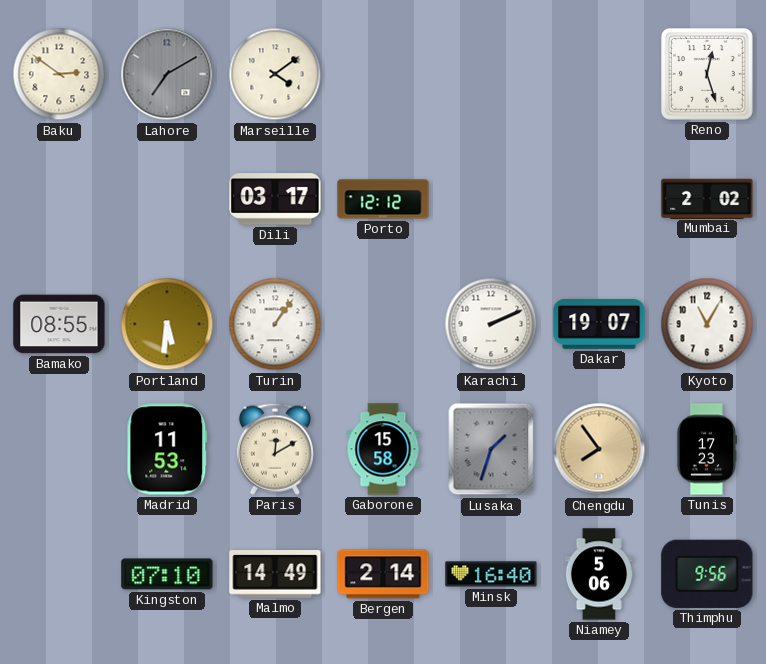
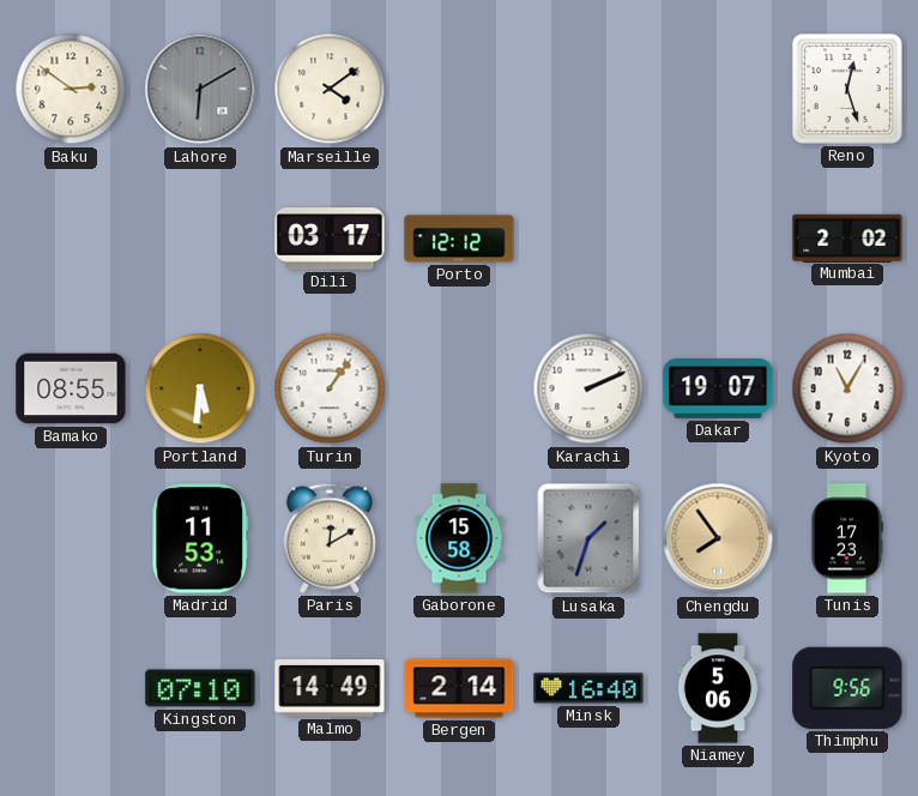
Lahore: 7:10 -> 6:10
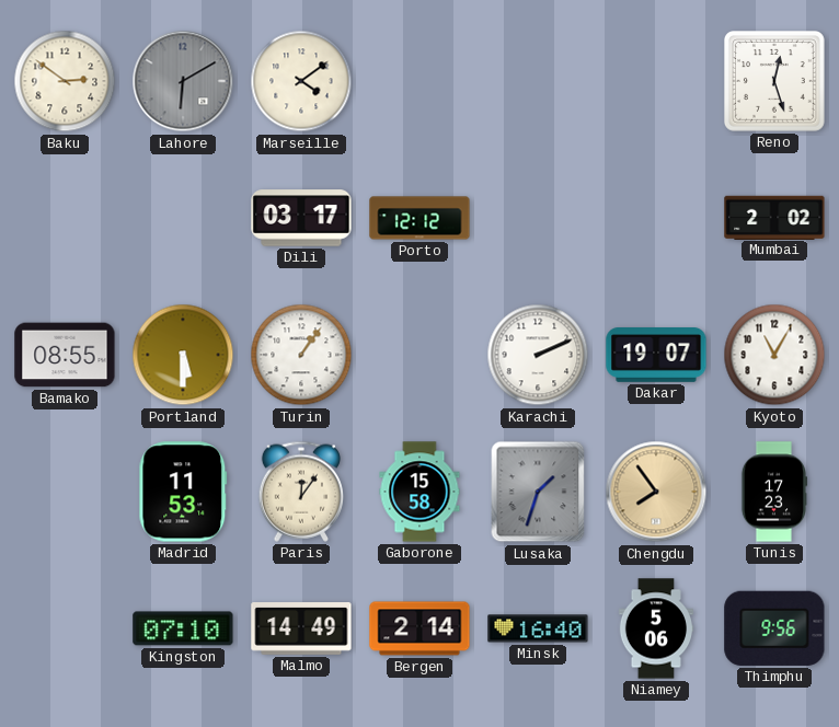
Portland: 5:31 -> 5:30
Paris: 12:10 -> 12:06
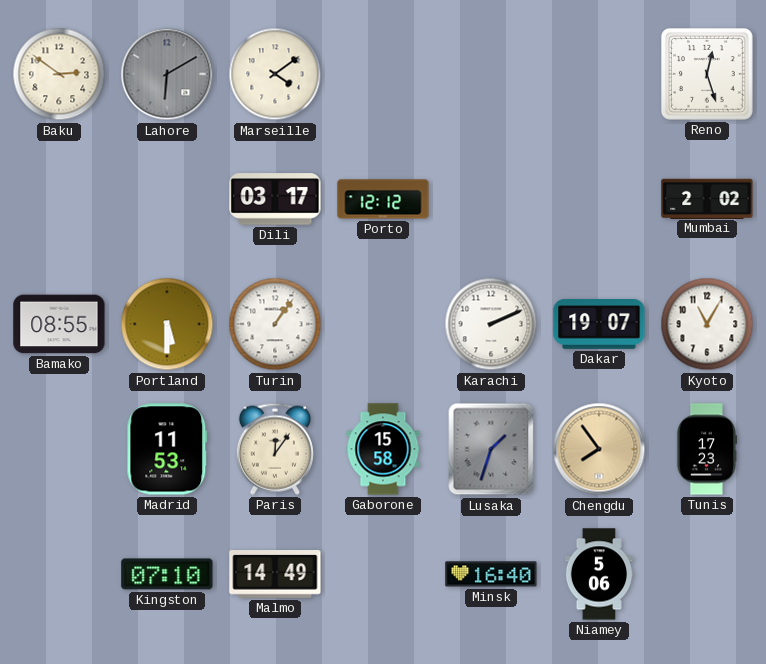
Bergen: 2:14 -> none
Thimphu: 9:56 -> none
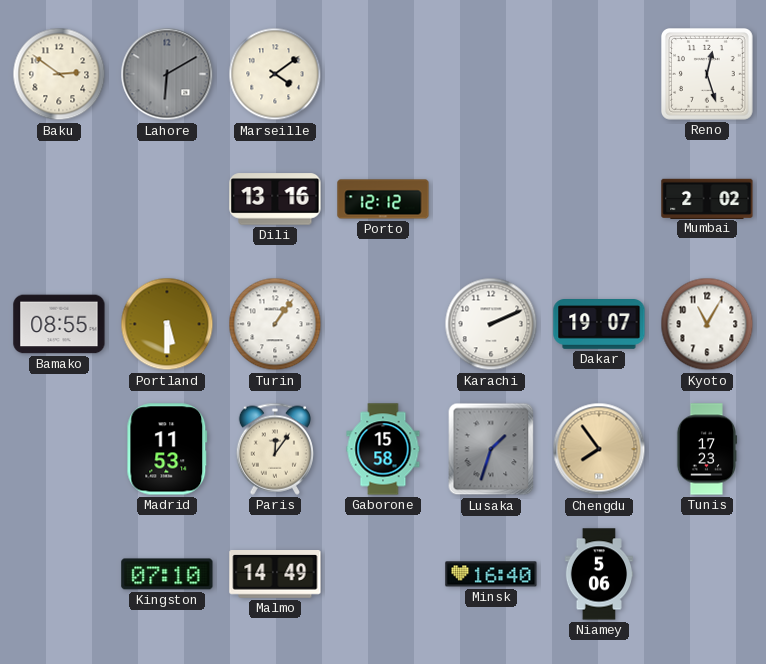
Dili: 03:17 -> 13:16
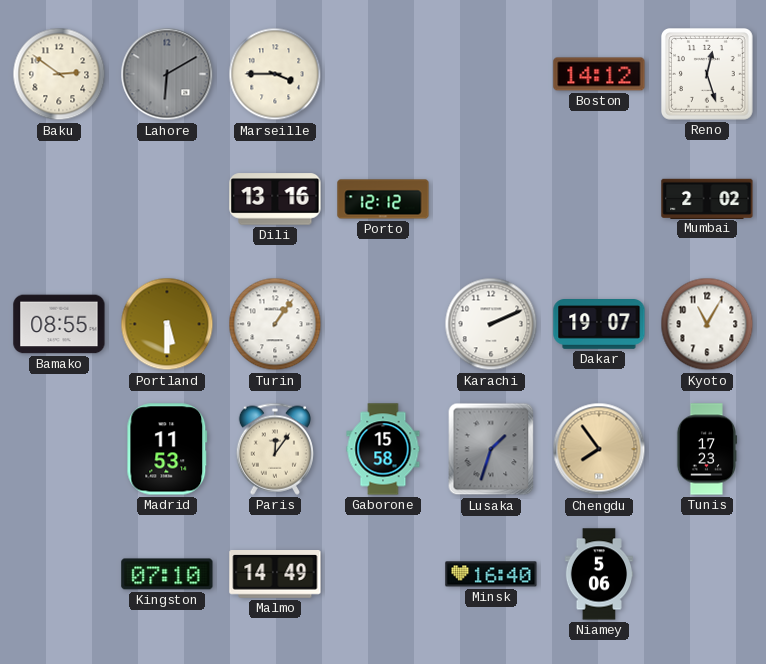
Marseille: 4:09 -> 3:45
Boston: none -> 14:12
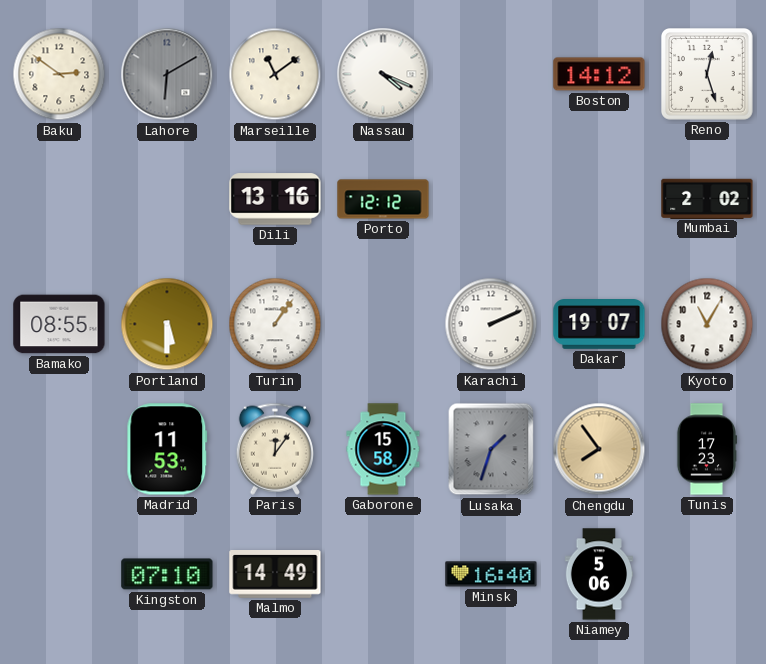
Marseille: 3:45 -> 11:09
Nassau: none -> 4:19
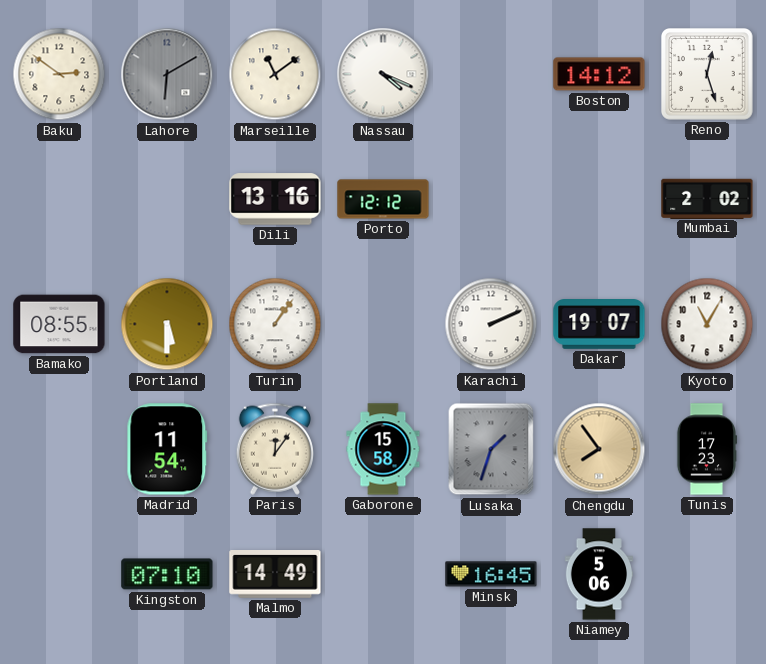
Madrid: 11:53 -> 11:54
Minsk: 16:40 -> 16:45
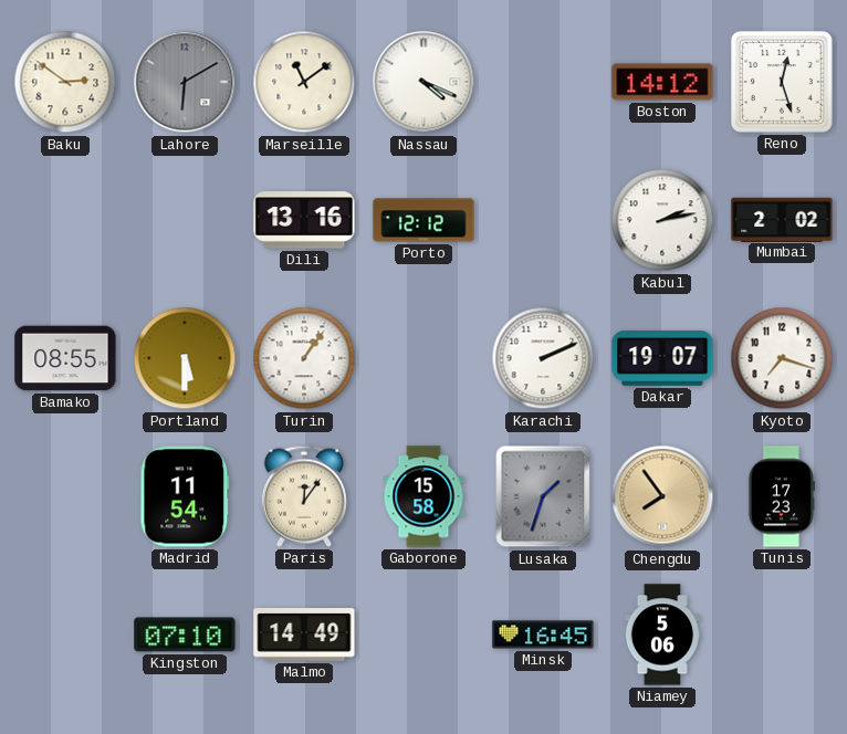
Kabul: none -> 2:13
Kyoto: 11:05 -> 7:18
